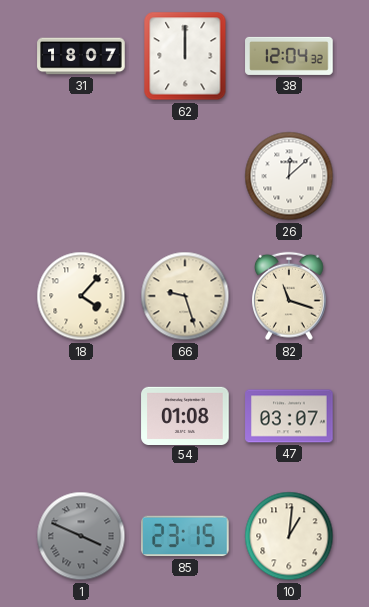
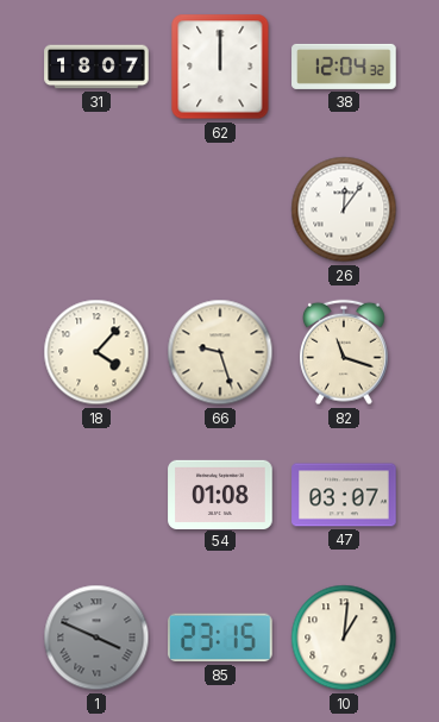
26: 12:08 -> 12:06
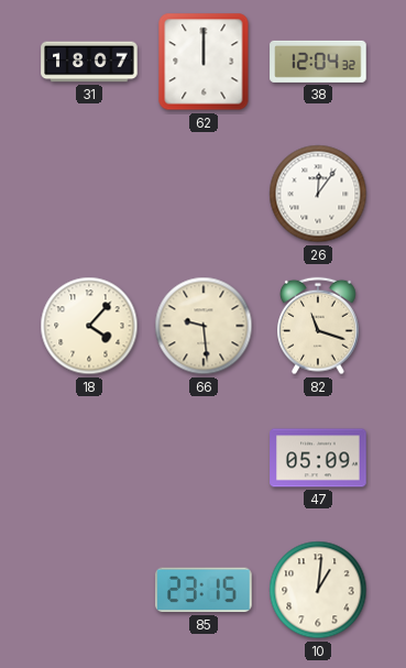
66: 9:27 -> 9:29
54: 01:08 -> none
47: 03:07 -> 05:09
1: 3:49 -> none
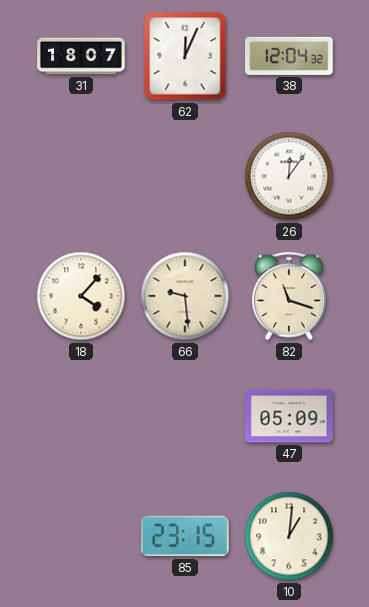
62: 12:00 -> 12:04
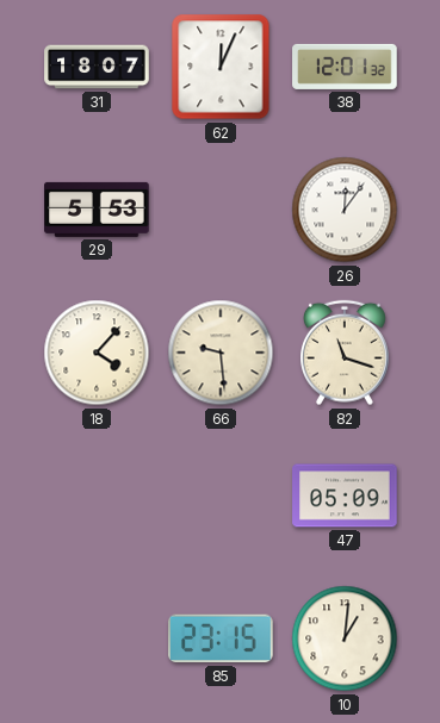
38: 12:04 -> 12:01
29: none -> 5:53
